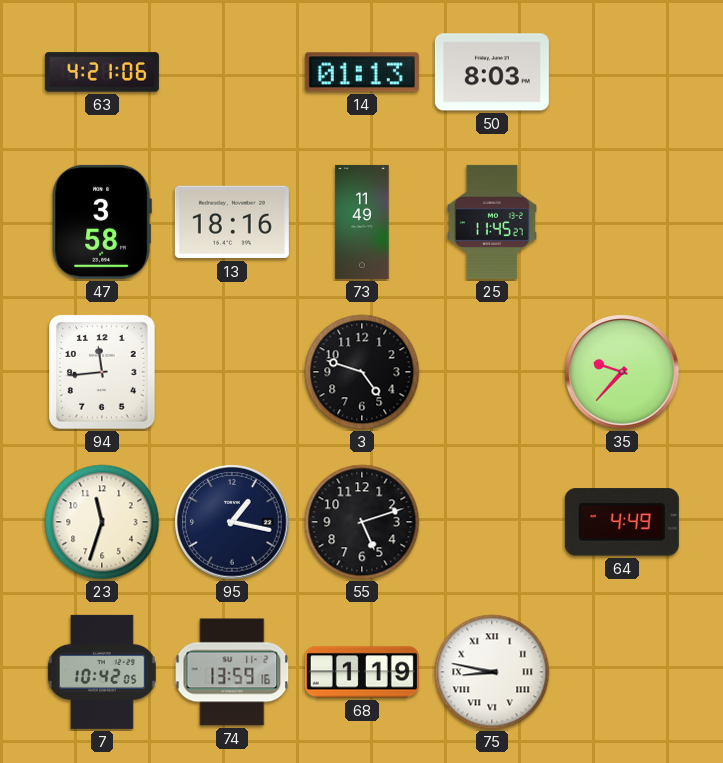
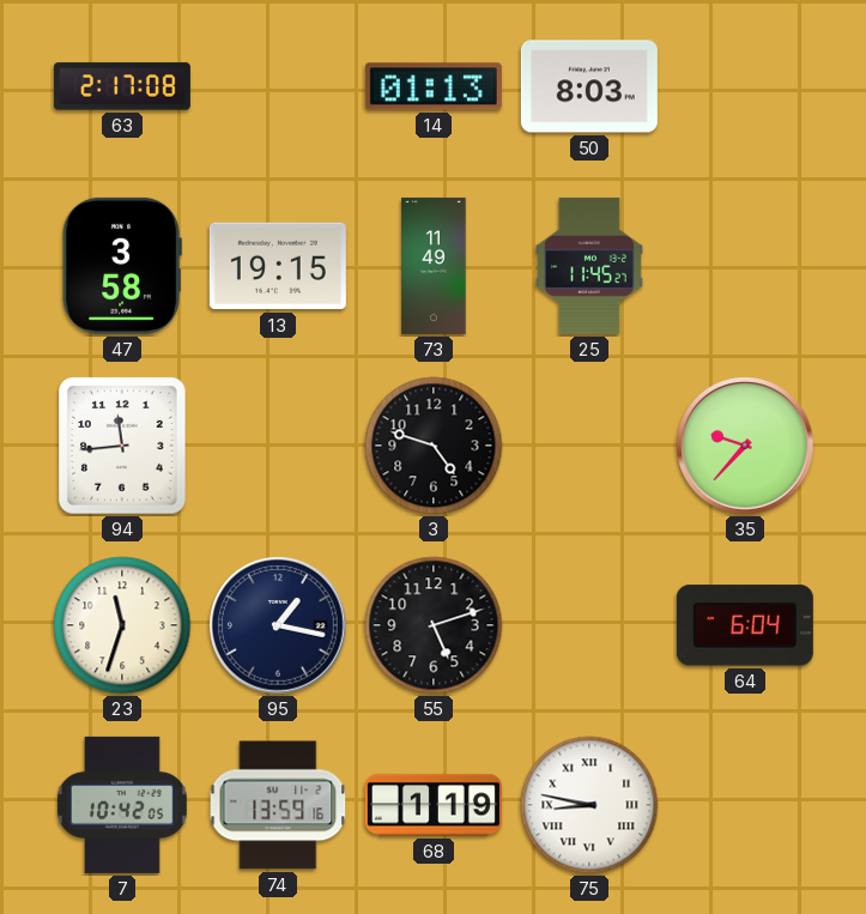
63: 4:21 -> 2:17
13: 18:16 -> 19:15
64: 4:49 -> 6:04
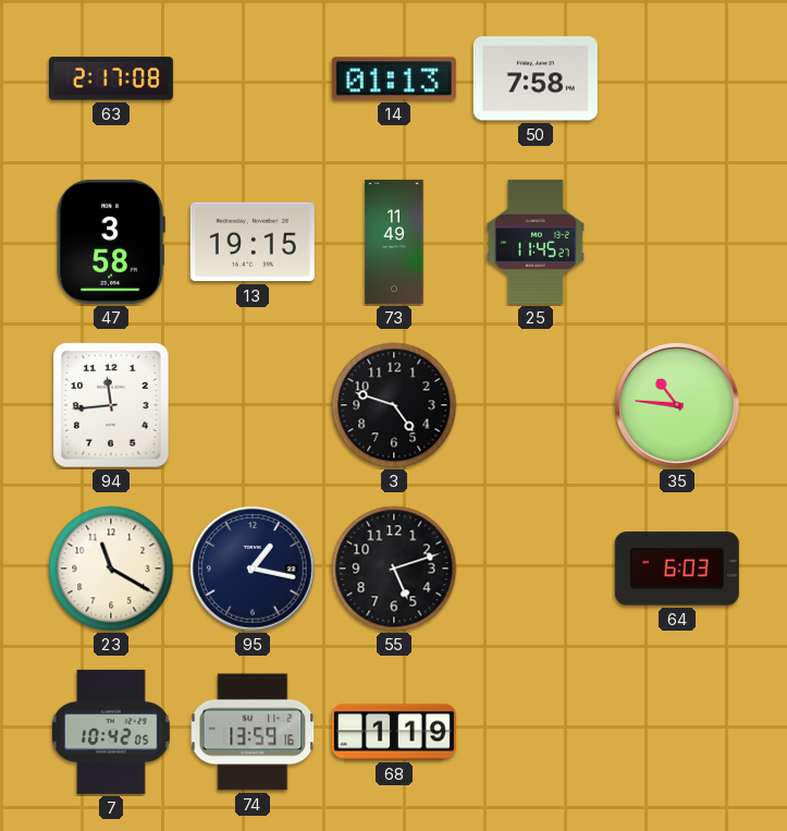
50: 8:03 -> 7:58
35: 9:37 -> 10:46
23: 11:33 -> 11:20
64: 6:04 -> 6:03
75: 8:47 -> none
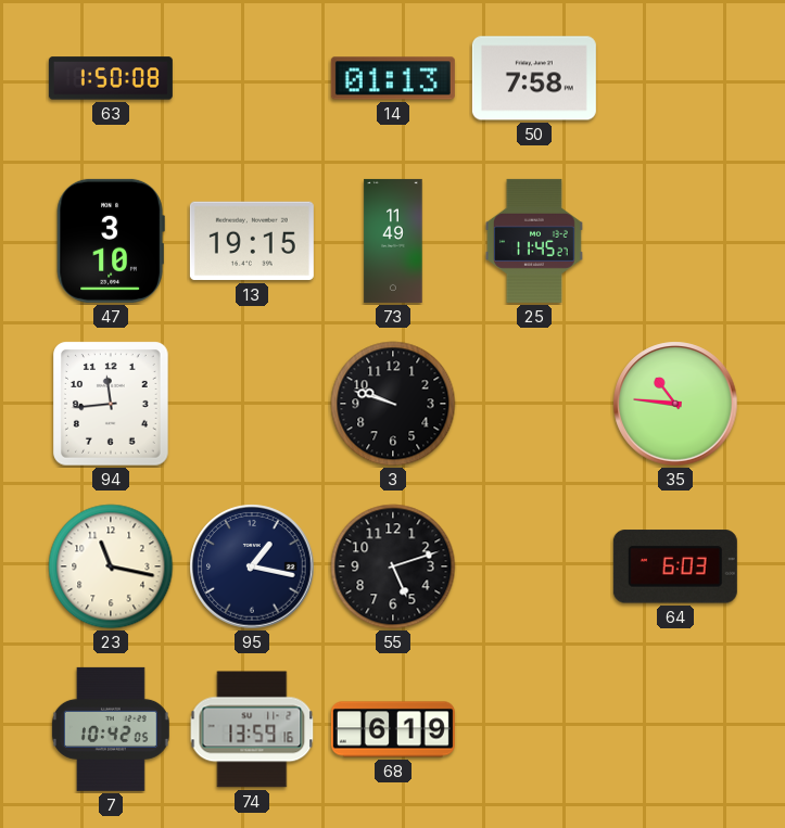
63: 2:17 -> 1:50
47: 3:58 -> 3:10
3: 4:48 -> 9:48
23: 11:20 -> 11:17
68: 1:19 -> 6:19
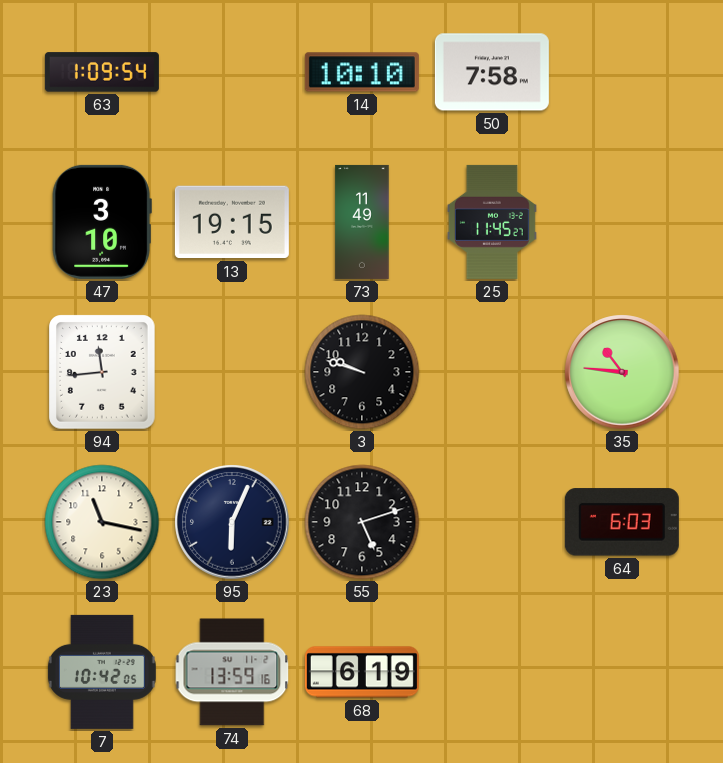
63: 1:50 -> 1:09
14: 01:13 -> 10:10
95: 1:17 -> 6:04
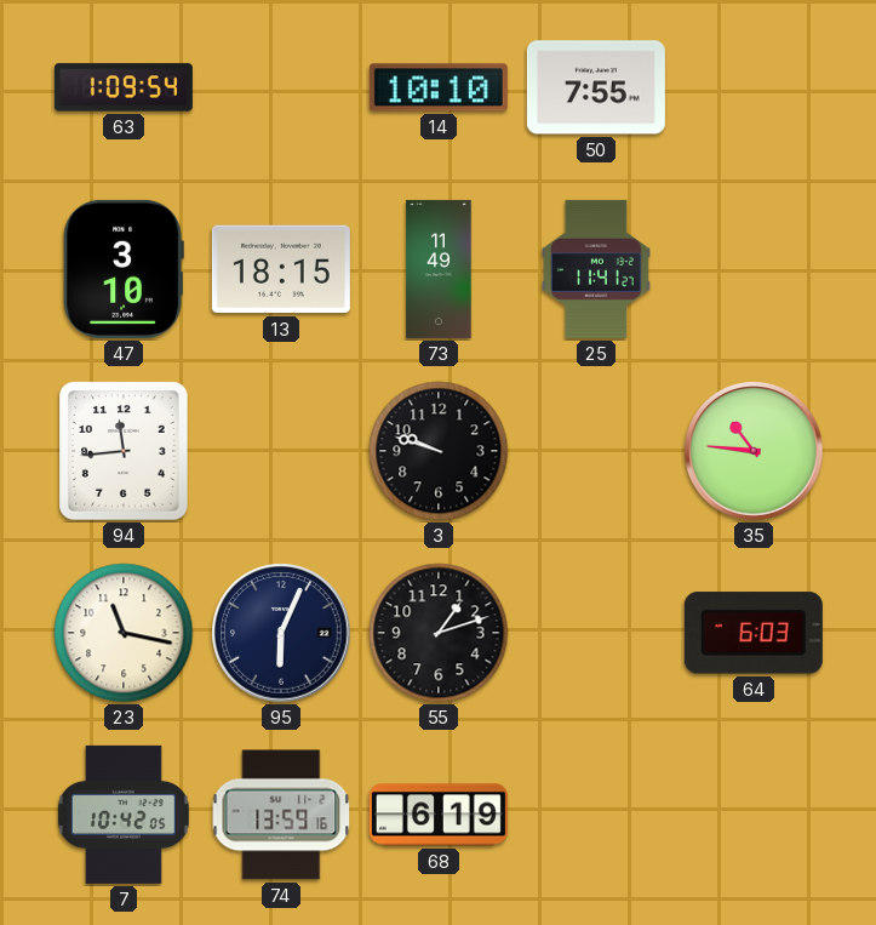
50: 7:58 -> 7:55
13: 19:15 -> 18:15
25: 11:45 -> 11:41
55: 5:12 -> 1:12
